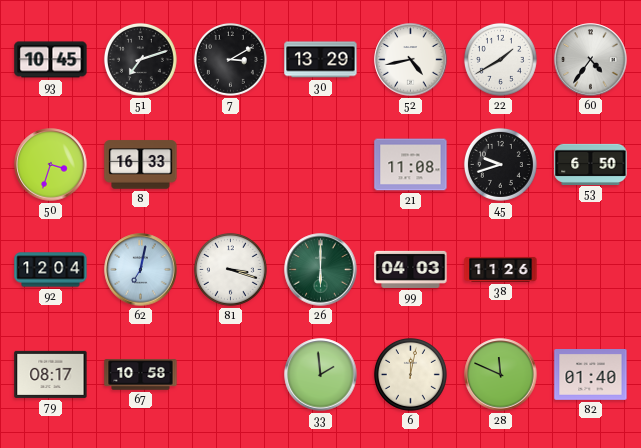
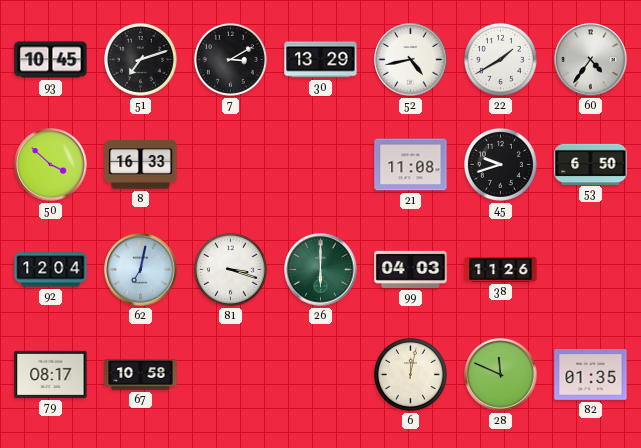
50: 3:33 -> 3:52
33: 1:59 -> none
82: 01:40 -> 01:35
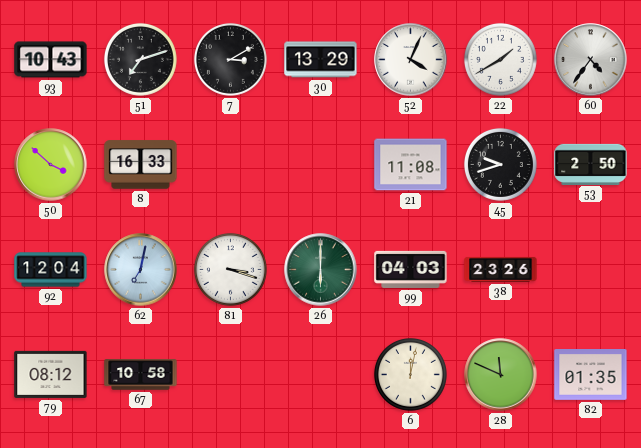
93: 10:45 -> 10:43
52: 4:43 -> 4:04
53: 6:50 -> 2:50
38: 11:26 -> 23:26
79: 08:17 -> 08:12
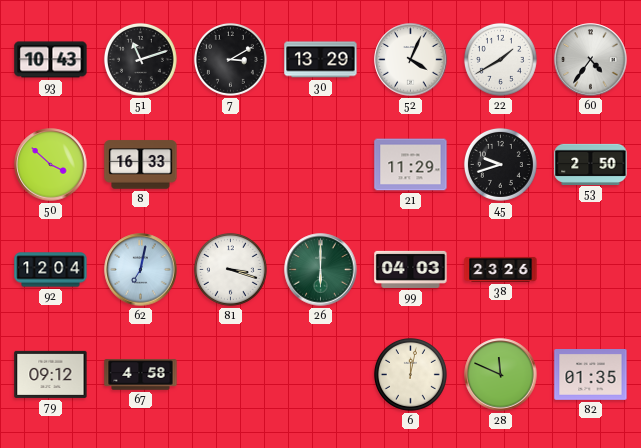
51: 7:12 -> 11:12
21: 11:08 -> 11:29
79: 08:12 -> 09:12
67: 10:58 -> 4:58
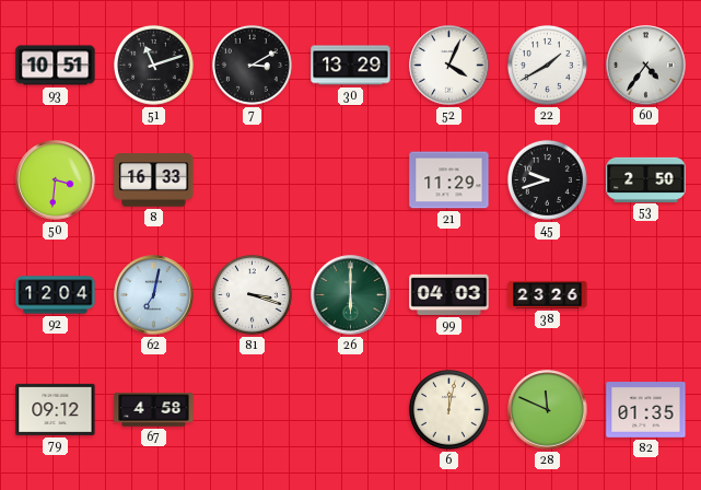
93: 10:43 -> 10:51
50: 3:52 -> 3:31
